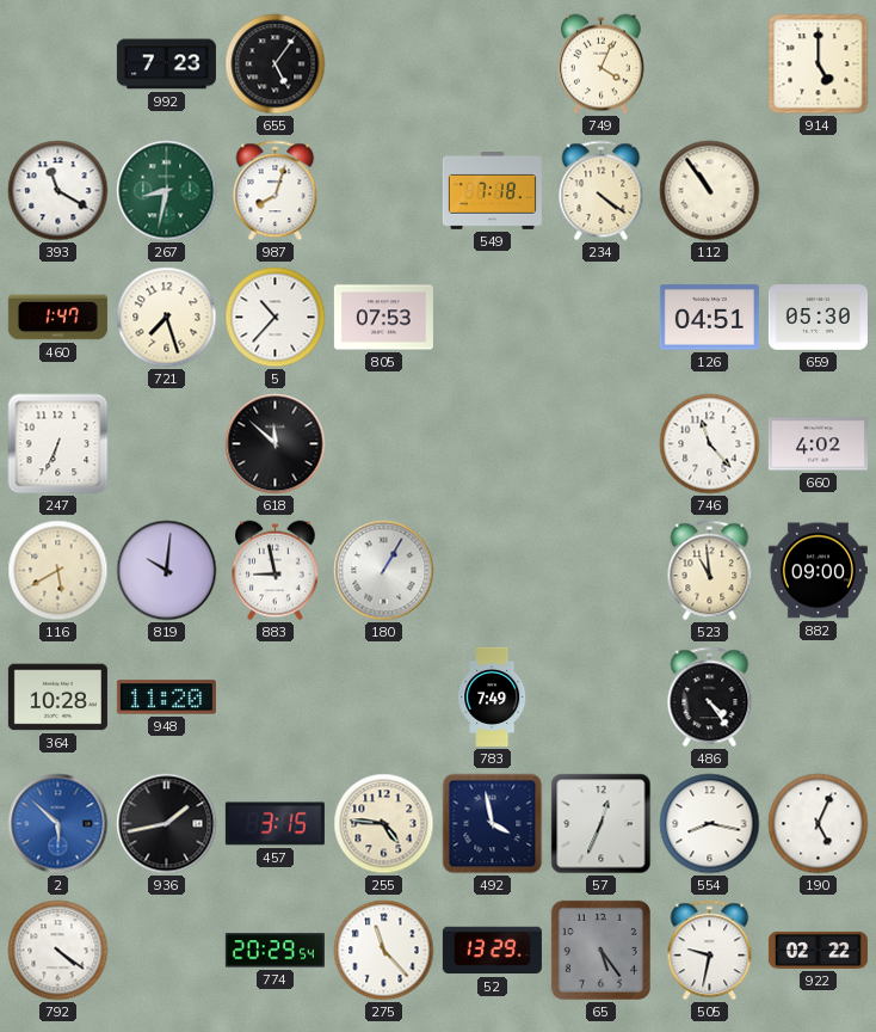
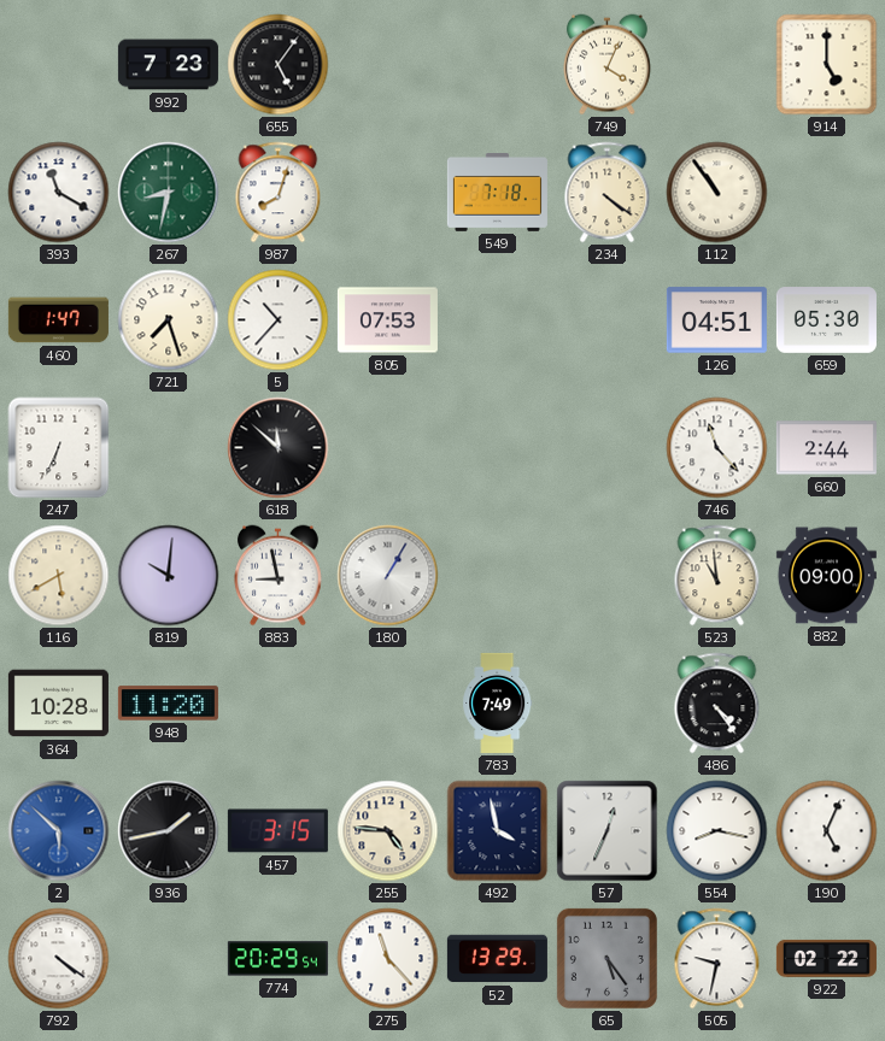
660: 4:02 -> 2:44
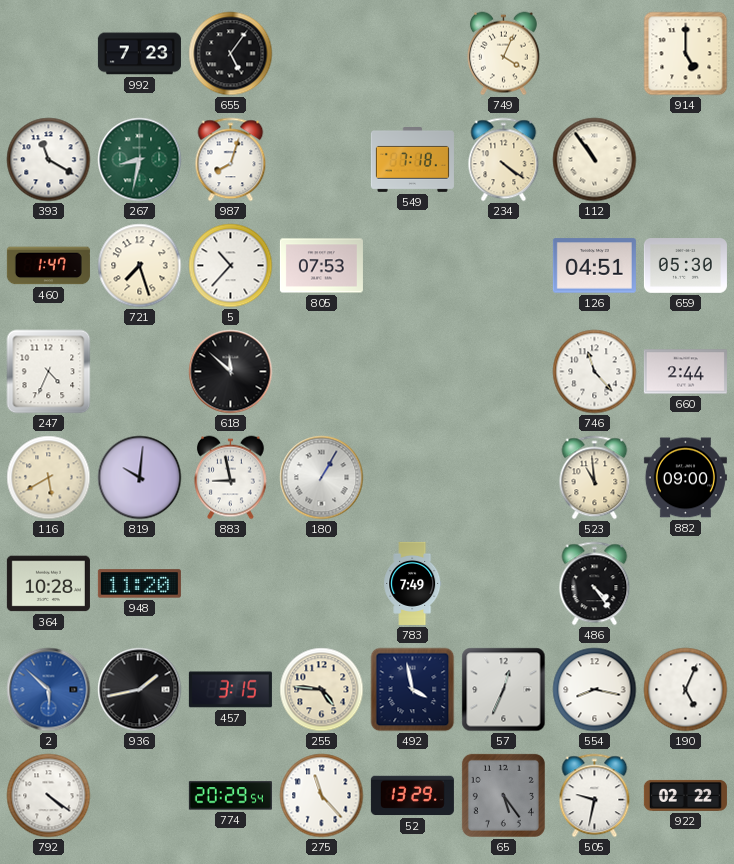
247: 6:34 -> 4:34
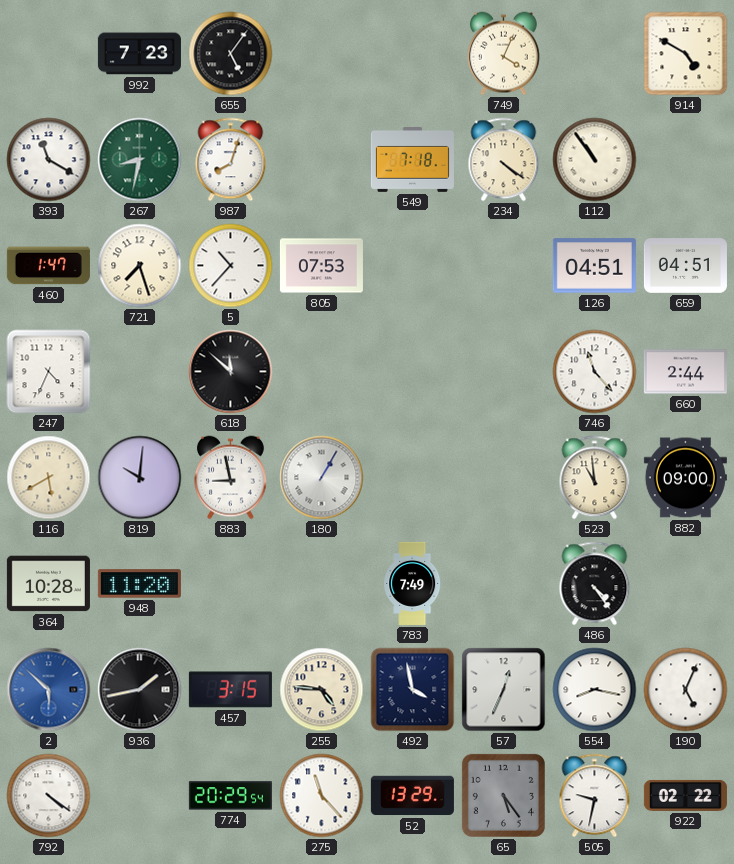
914: 5:00 -> 4:50
659: 05:30 -> 04:51
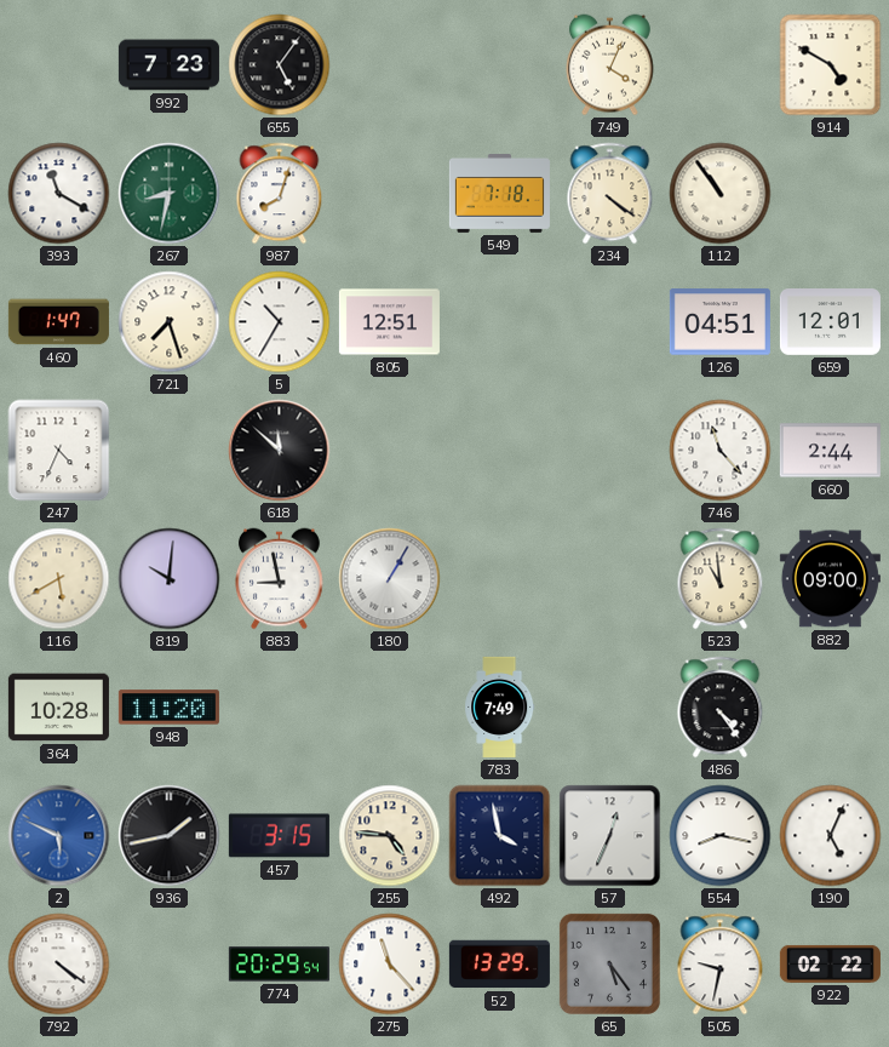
5: 10:37 -> 10:35
805: 07:53 -> 12:51
659: 04:51 -> 12:01
2: 5:52 -> 5:49
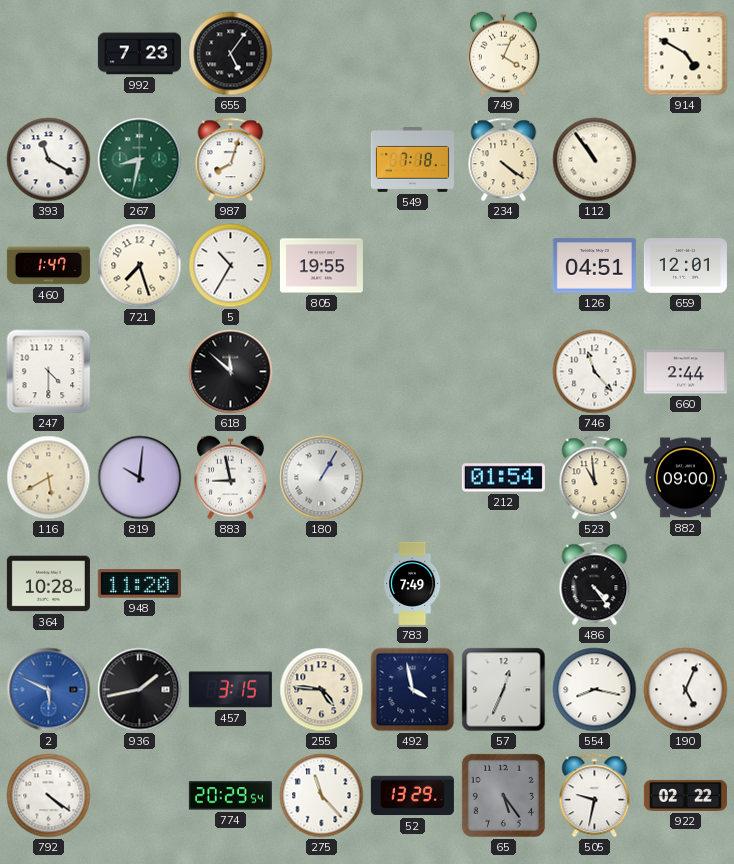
805: 12:51 -> 19:55
247: 4:34 -> 4:30
212: none -> 01:54
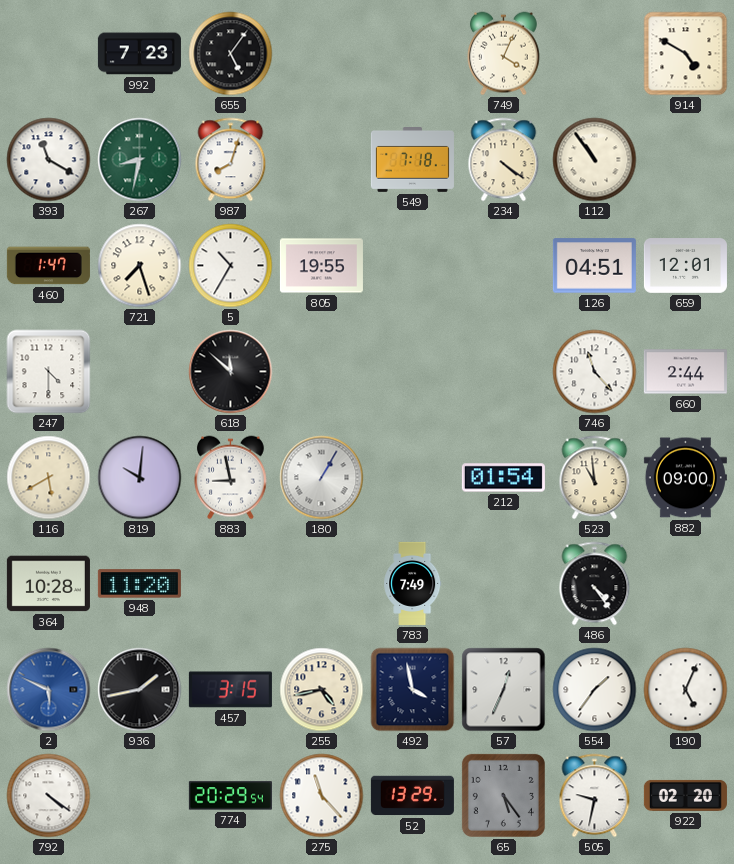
255: 4:46 -> 4:43
554: 8:17 -> 1:36
922: 02:22 -> 02:20
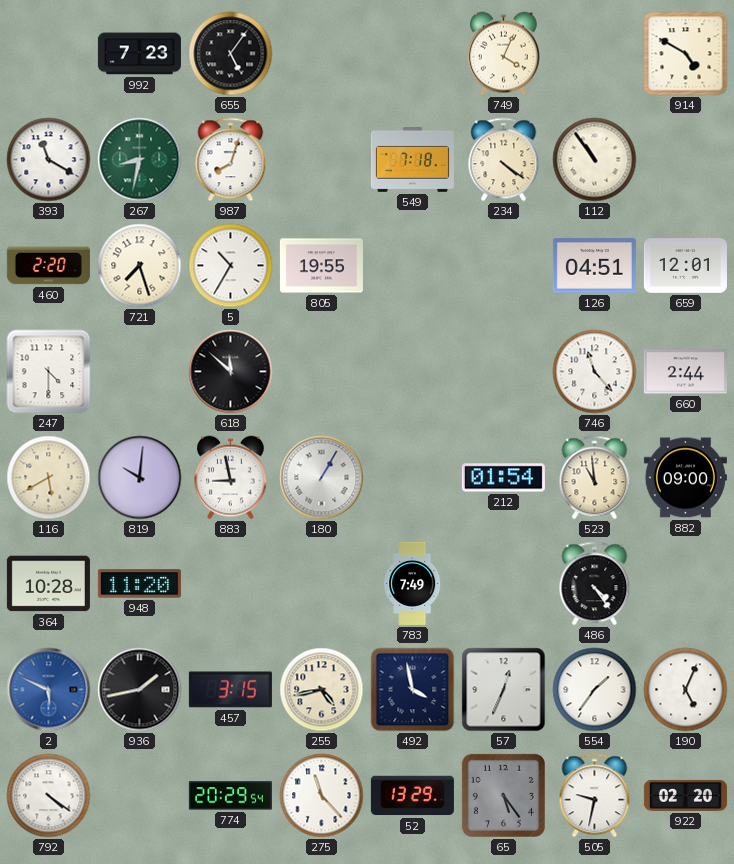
460: 1:47 -> 2:20
